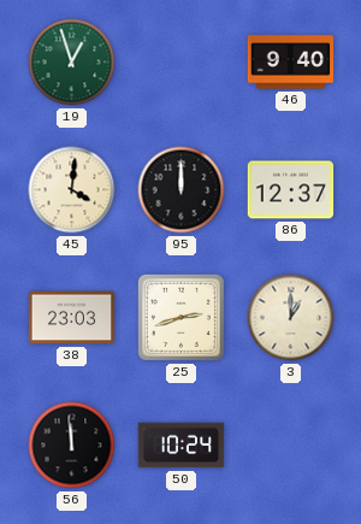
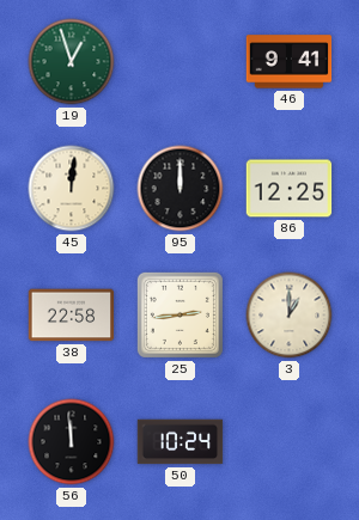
46: 9:40 -> 9:41
45: 4:01 -> 12:01
86: 12:37 -> 12:25
38: 23:03 -> 22:58
25: 2:42 -> 2:44
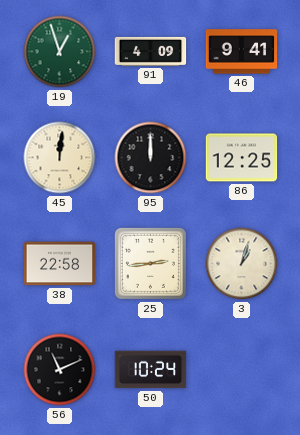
91: none -> 4:09
3: 1:00 -> 1:03
56: 11:59 -> 11:11
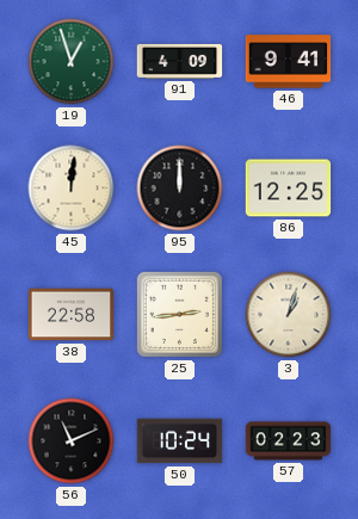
57: none -> 02:23
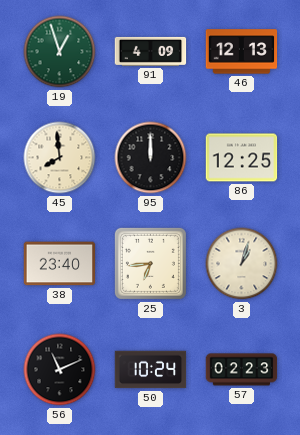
46: 9:41 -> 12:13
45: 12:01 -> 7:59
38: 22:58 -> 23:40
25: 2:44 -> 6:44
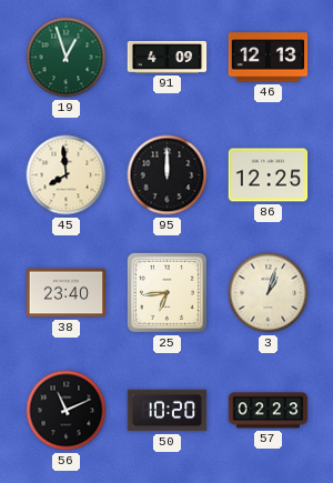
50: 10:24 -> 10:20
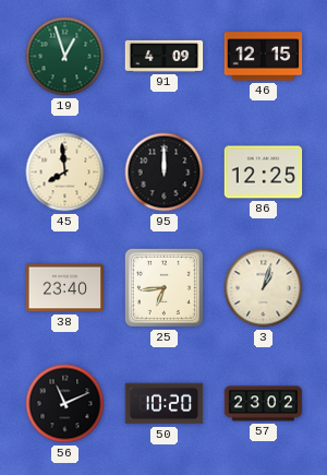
46: 12:13 -> 12:15
57: 02:23 -> 23:02
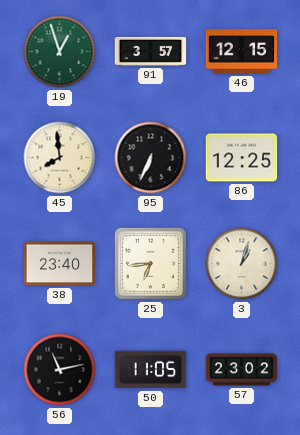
91: 4:09 -> 3:57
95: 12:00 -> 6:34
56: 11:11 -> 11:13
50: 10:20 -> 11:05
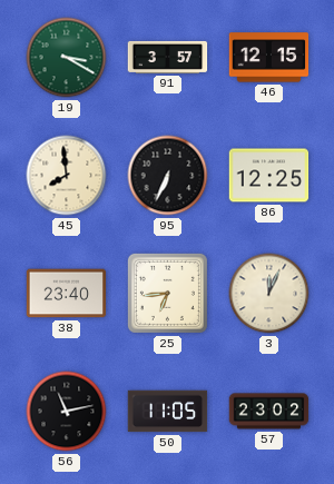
19: 12:57 -> 3:20
3: 1:03 -> 12:04
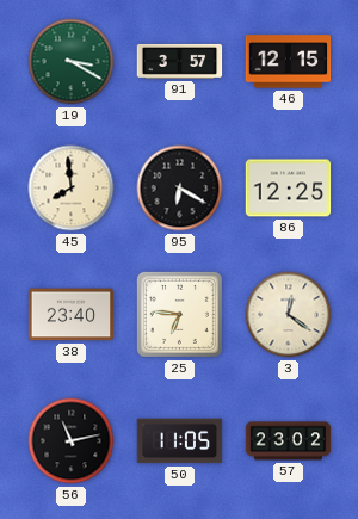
95: 6:34 -> 6:20
25: 6:44 -> 6:46
3: 12:04 -> 12:21
